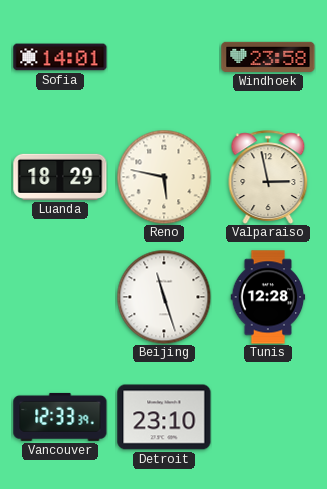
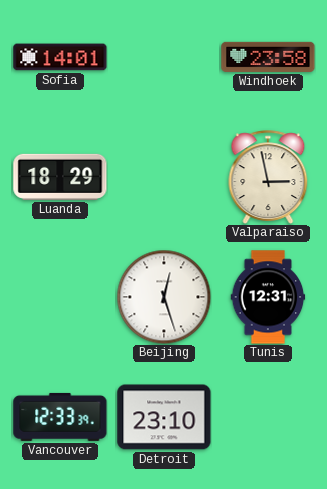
Reno: 5:47 -> none
Beijing: 11:27 -> 12:27
Tunis: 12:28 -> 12:31
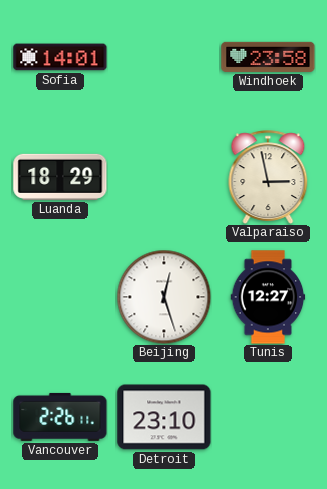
Tunis: 12:31 -> 12:27
Vancouver: 12:33 -> 2:26
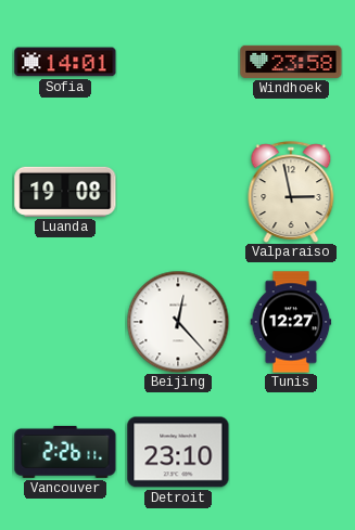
Luanda: 18:29 -> 19:08
Beijing: 12:27 -> 12:23
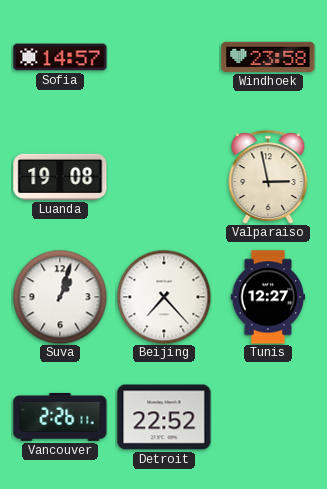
Sofia: 14:01 -> 14:57
Suva: none -> 1:03
Beijing: 12:23 -> 7:23
Detroit: 23:10 -> 22:52
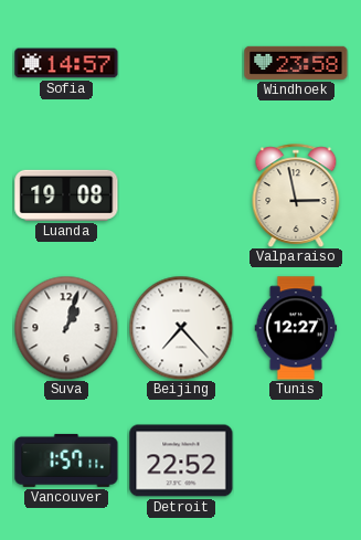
Vancouver: 2:26 -> 1:57
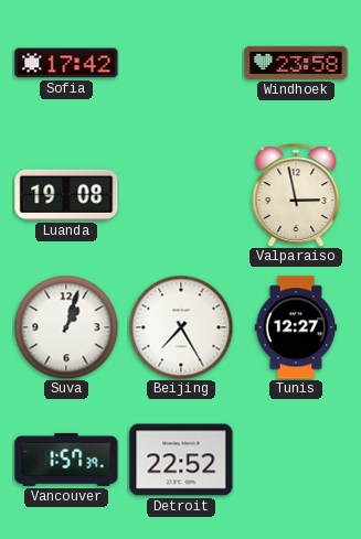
Sofia: 14:57 -> 17:42
Beijing: 7:23 -> 7:25
Vancouver: 1:57:11 -> 1:57:39
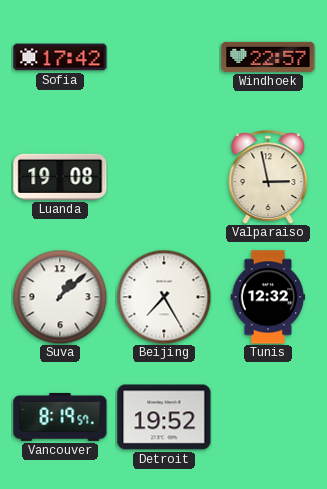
Windhoek: 23:58 -> 22:57
Suva: 1:03 -> 1:08
Tunis: 12:27 -> 12:32
Vancouver: 1:57 -> 8:19
Detroit: 22:52 -> 19:52
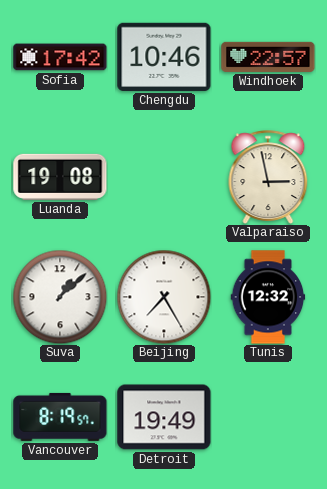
Chengdu: none -> 10:46
Detroit: 19:52 -> 19:49
